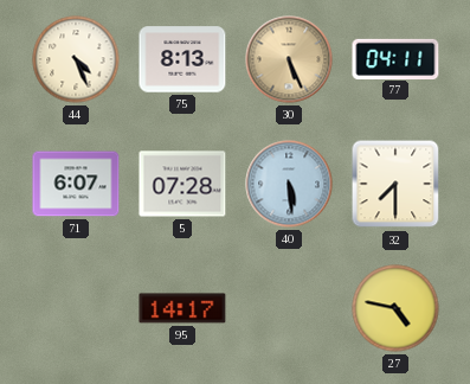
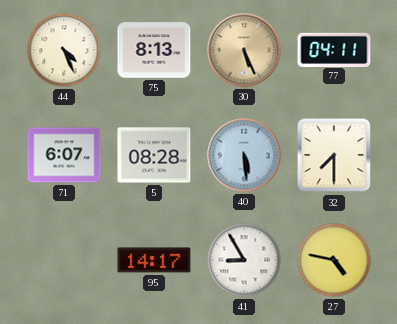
5: 07:28 -> 08:28
41: none -> 8:55
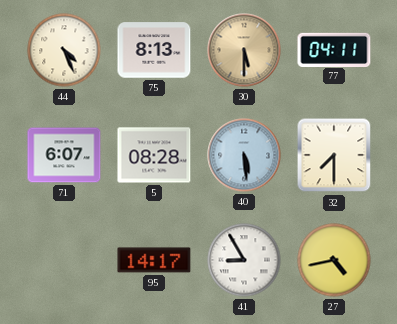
30: 5:26 -> 5:30
27: 4:47 -> 4:43
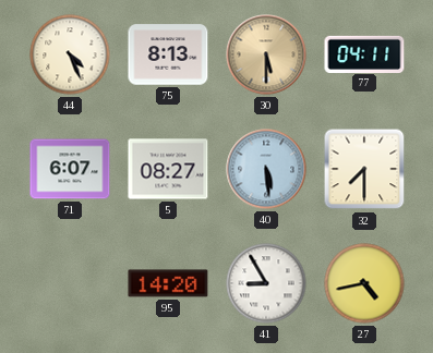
5: 08:28 -> 08:27
95: 14:17 -> 14:20
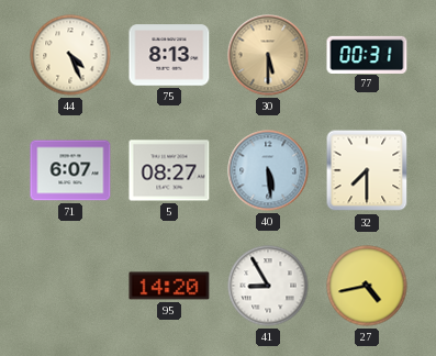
77: 04:11 -> 00:31
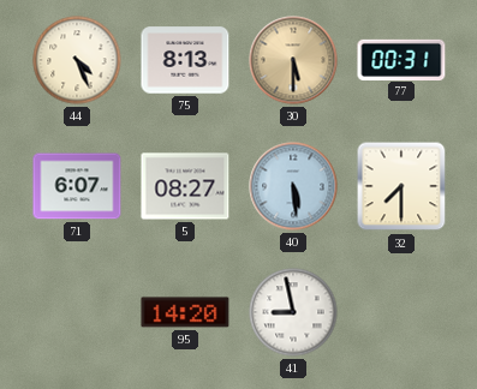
41: 8:55 -> 8:58
27: 4:43 -> none
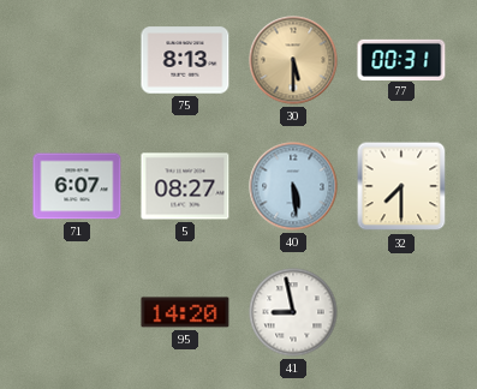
44: 4:26 -> none
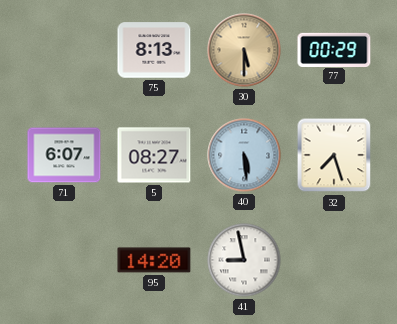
77: 00:31 -> 00:29
32: 7:30 -> 7:27
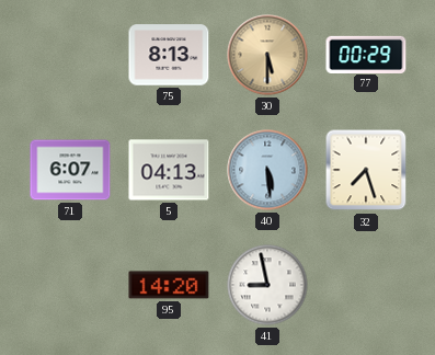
5: 08:27 -> 04:13
